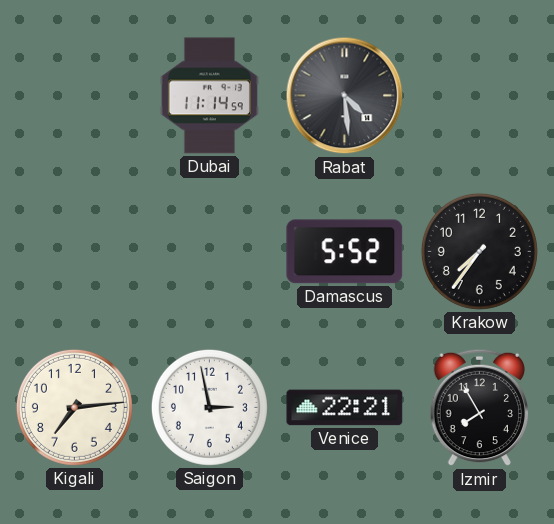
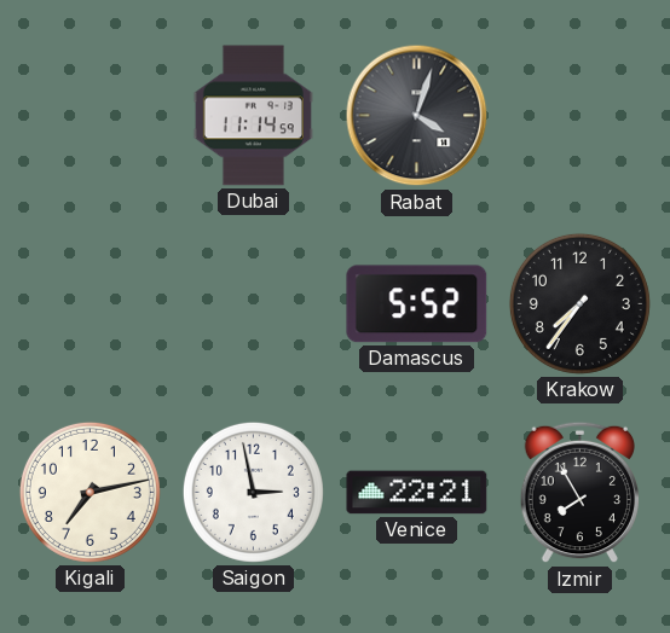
Rabat: 4:29 -> 4:03
Kigali: 7:14 -> 7:13
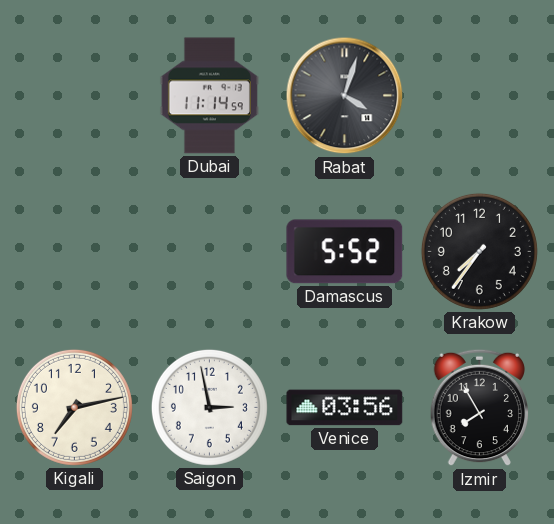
Venice: 22:21 -> 03:56
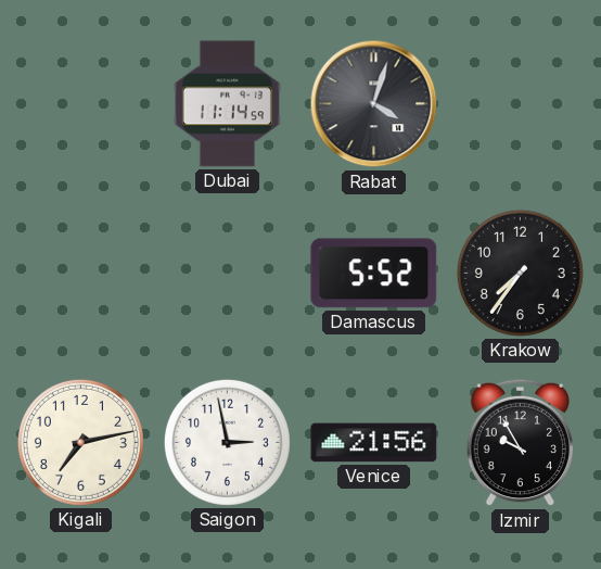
Venice: 03:56 -> 21:56
Izmir: 7:55 -> 9:55
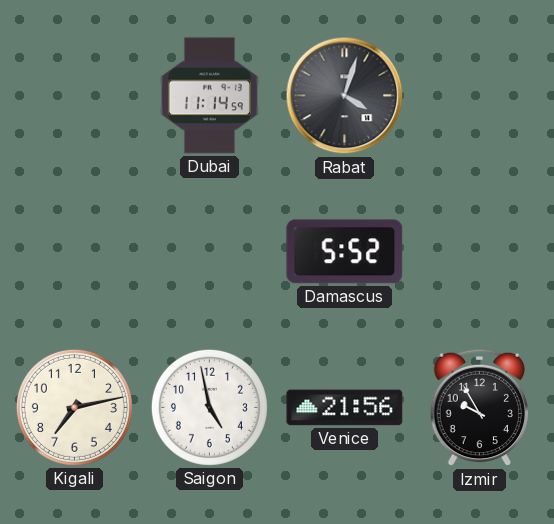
Krakow: 7:36 -> none
Saigon: 2:58 -> 4:58
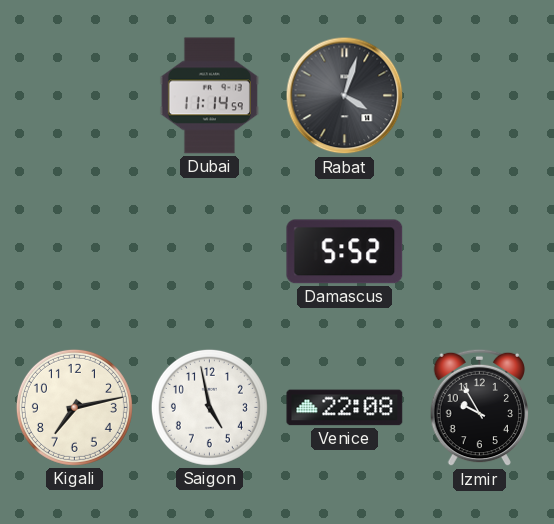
Venice: 21:56 -> 22:08
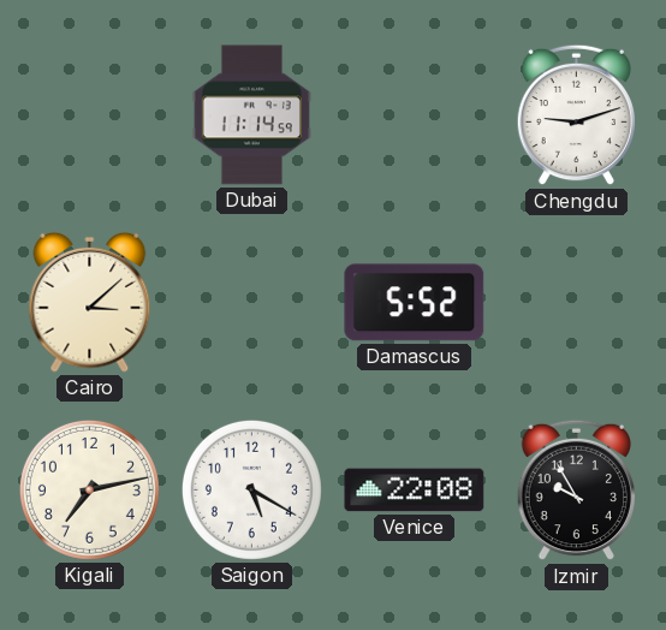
Rabat: 4:03 -> none
Chengdu: none -> 9:12
Cairo: none -> 3:08
Saigon: 4:58 -> 5:20
